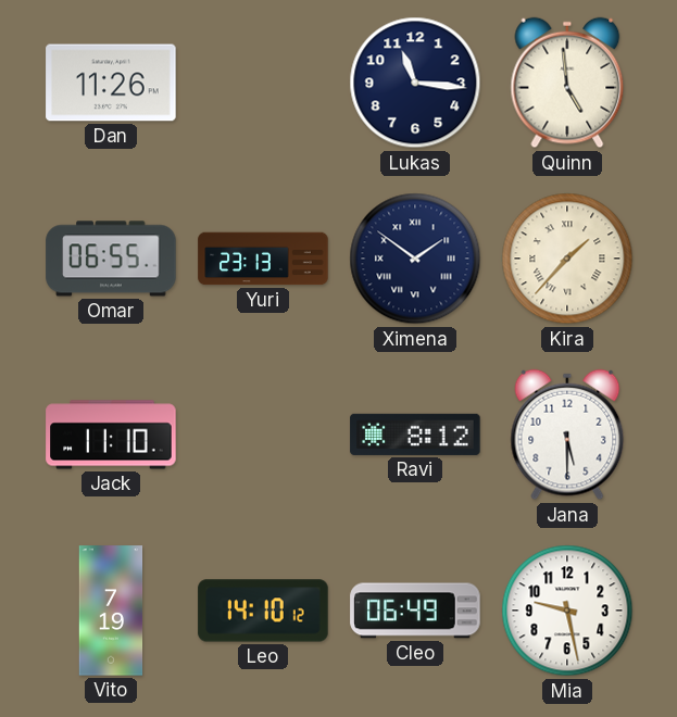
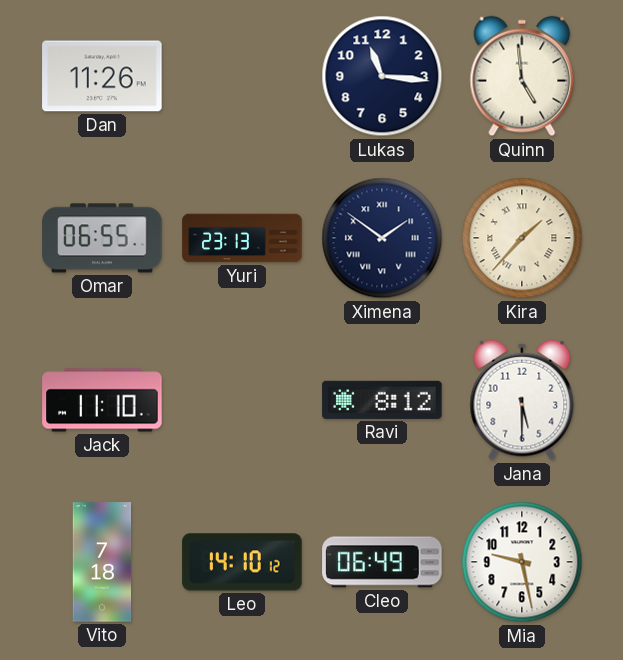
Vito: 7:19 -> 7:18
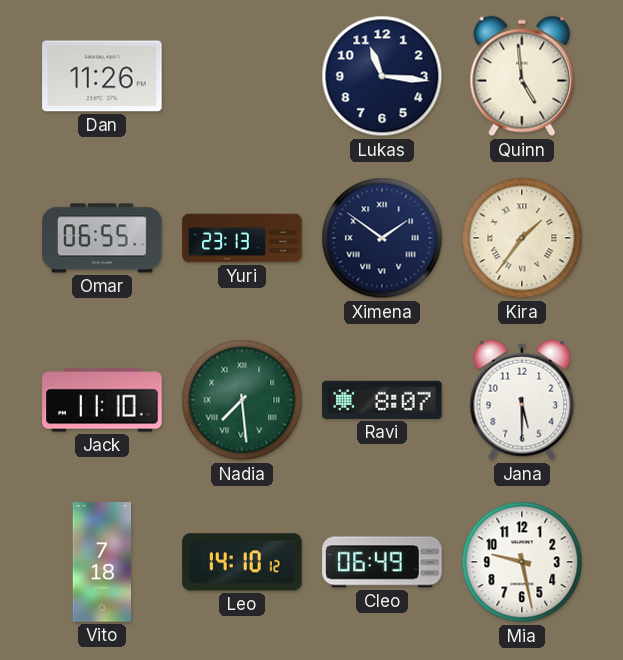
Kira: 1:37 -> 1:36
Nadia: none -> 7:29
Ravi: 8:12 -> 8:07
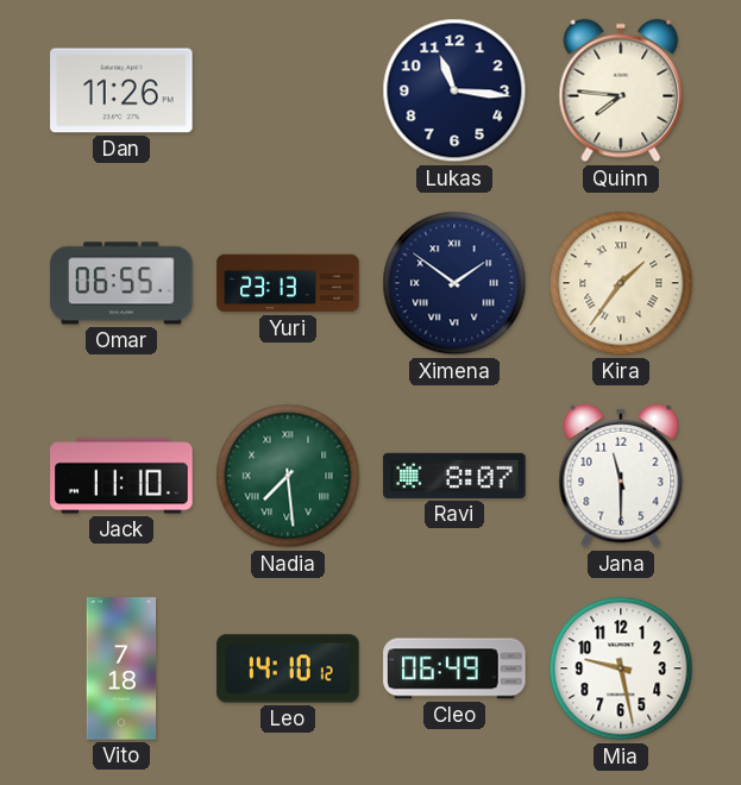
Quinn: 4:59 -> 7:46
Jana: 5:30 -> 11:30
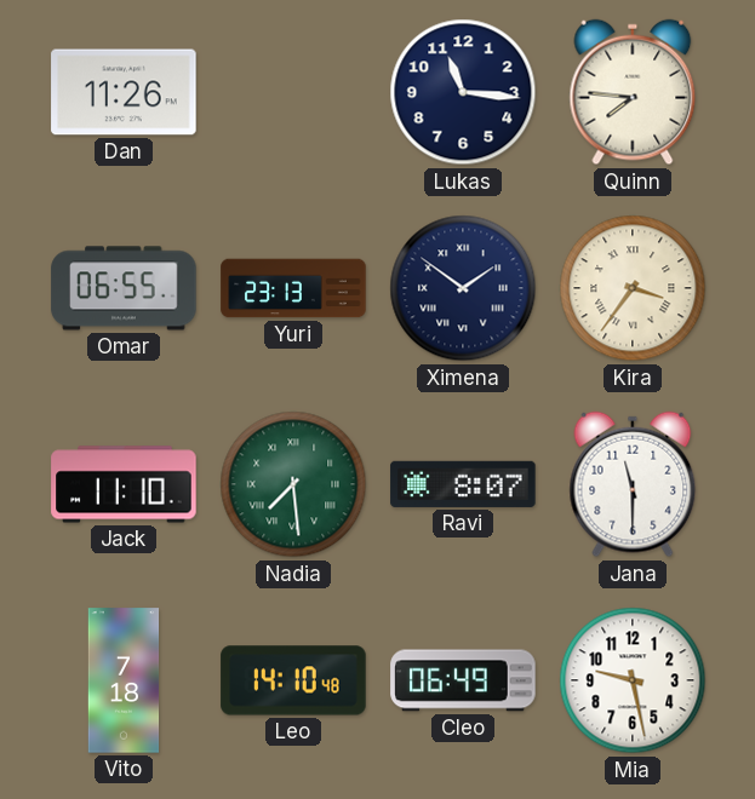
Kira: 1:36 -> 3:36
Leo: 14:10:12 -> 14:10:48
